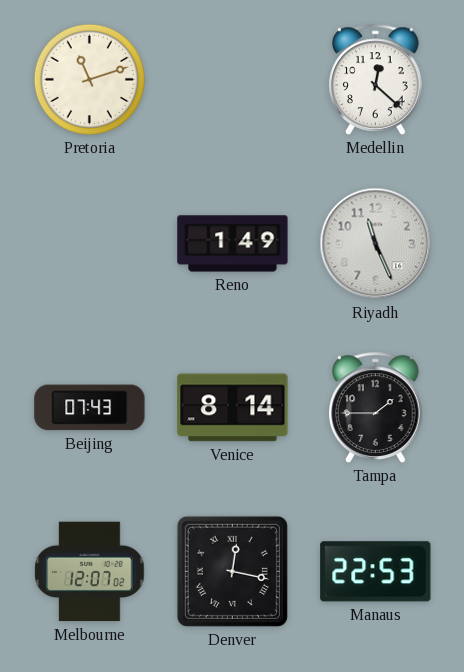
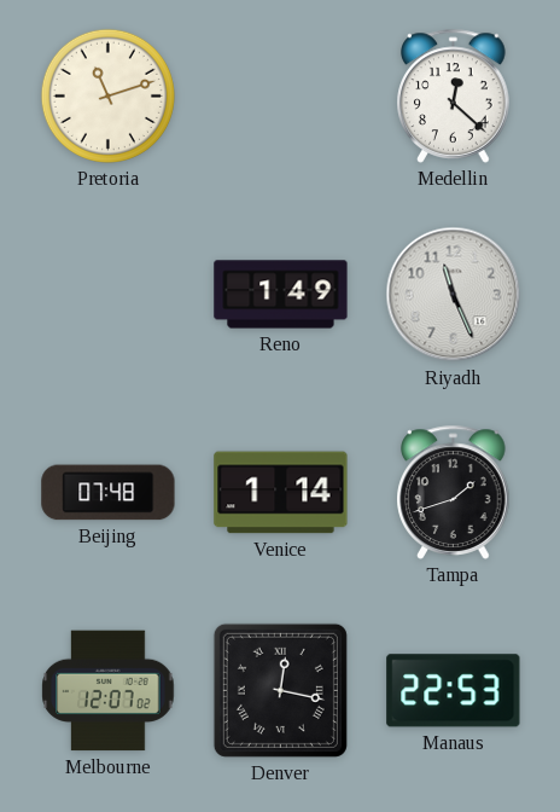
Beijing: 07:43 -> 07:48
Venice: 8:14 -> 1:14
Tampa: 1:45 -> 1:42
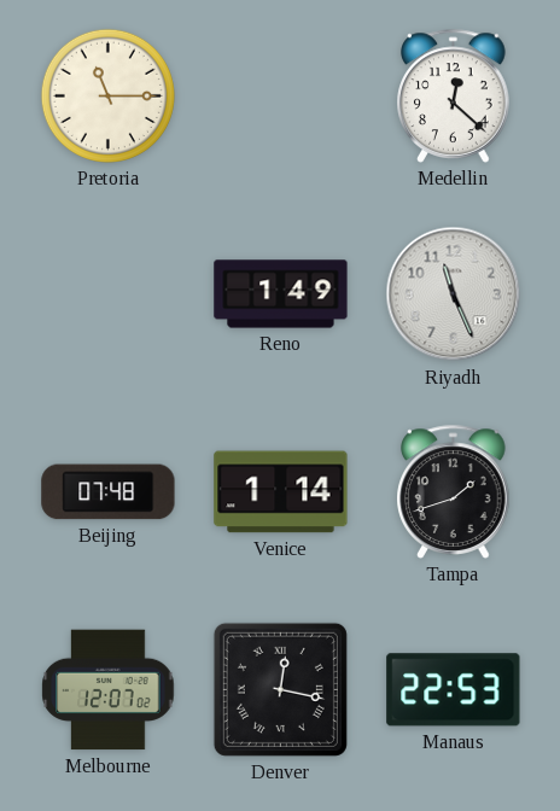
Pretoria: 11:12 -> 11:15
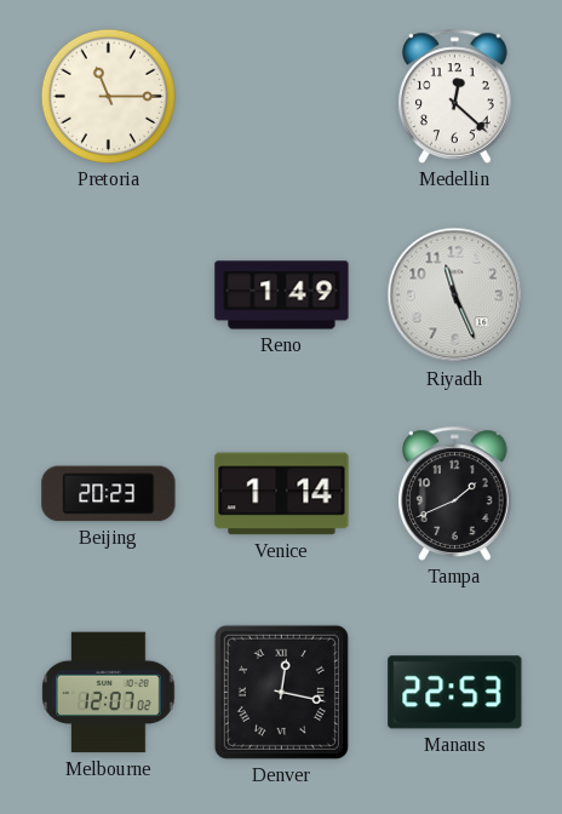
Beijing: 07:48 -> 20:23
Tampa: 1:42 -> 1:41
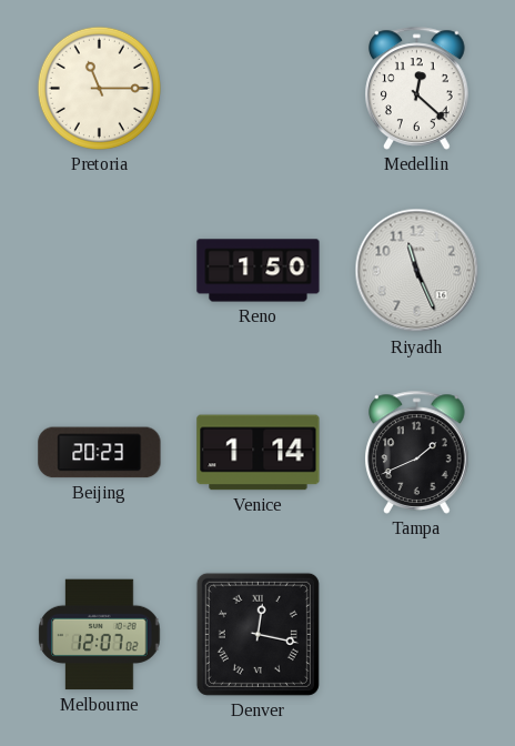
Reno: 1:49 -> 1:50
Manaus: 22:53 -> none
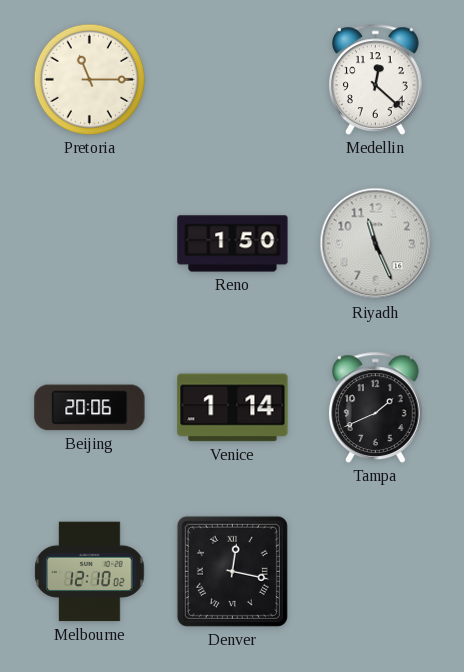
Beijing: 20:23 -> 20:06
Melbourne: 12:07 -> 12:10
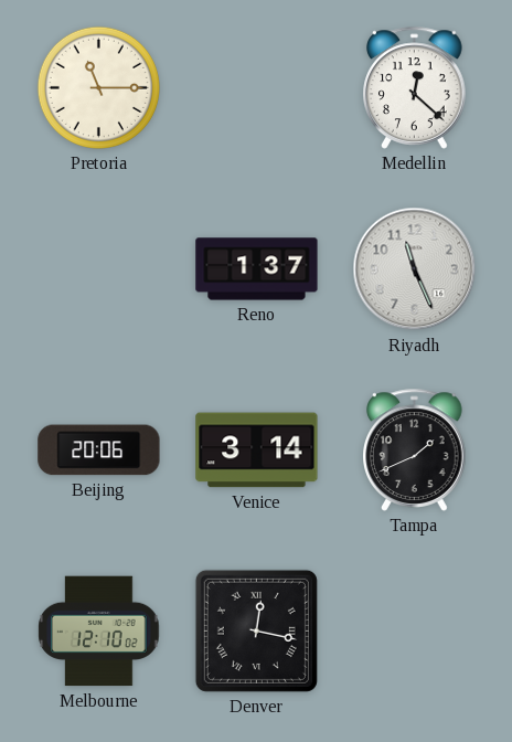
Reno: 1:50 -> 1:37
Venice: 1:14 -> 3:14
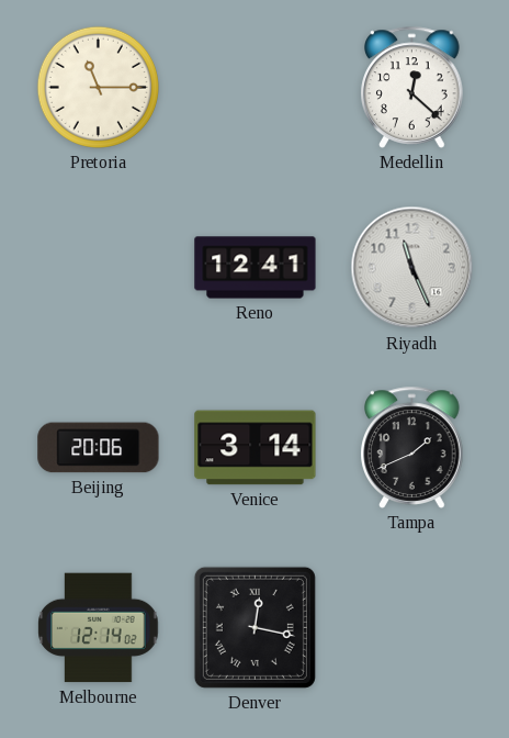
Reno: 1:37 -> 12:41
Melbourne: 12:10 -> 12:14
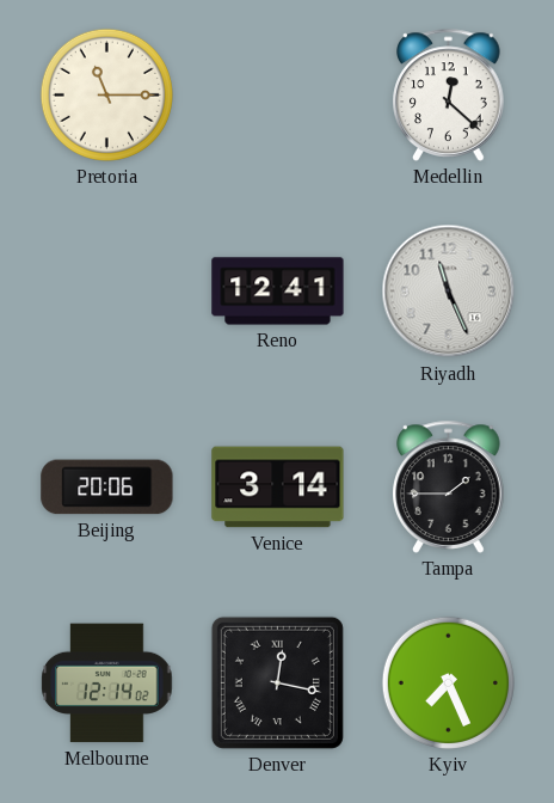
Tampa: 1:41 -> 1:45
Kyiv: none -> 7:26
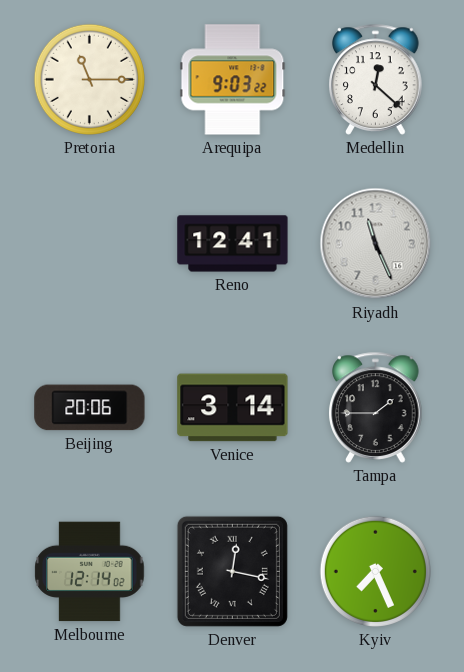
Arequipa: none -> 9:03
